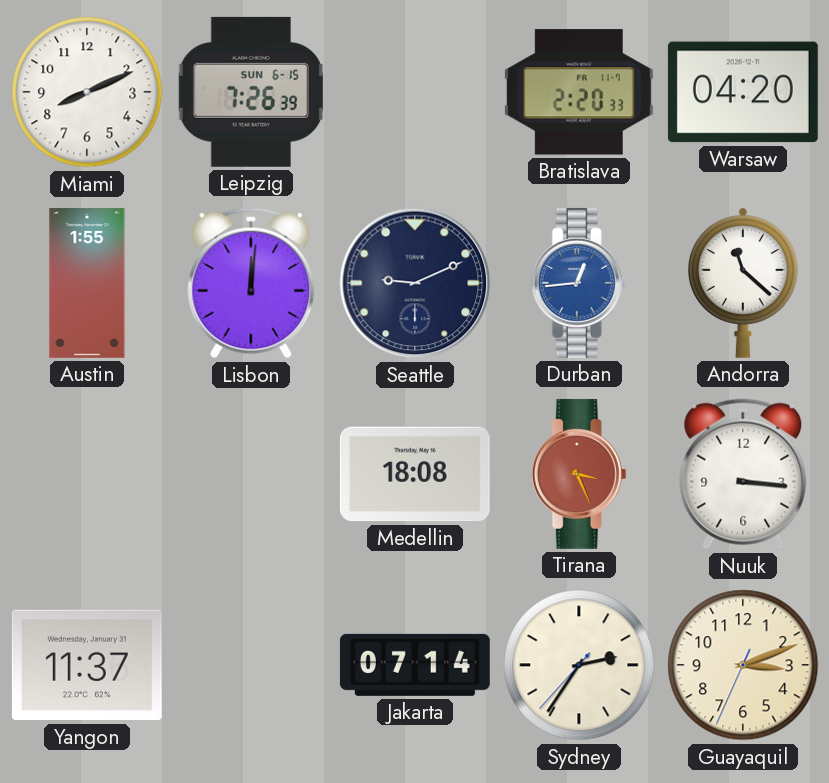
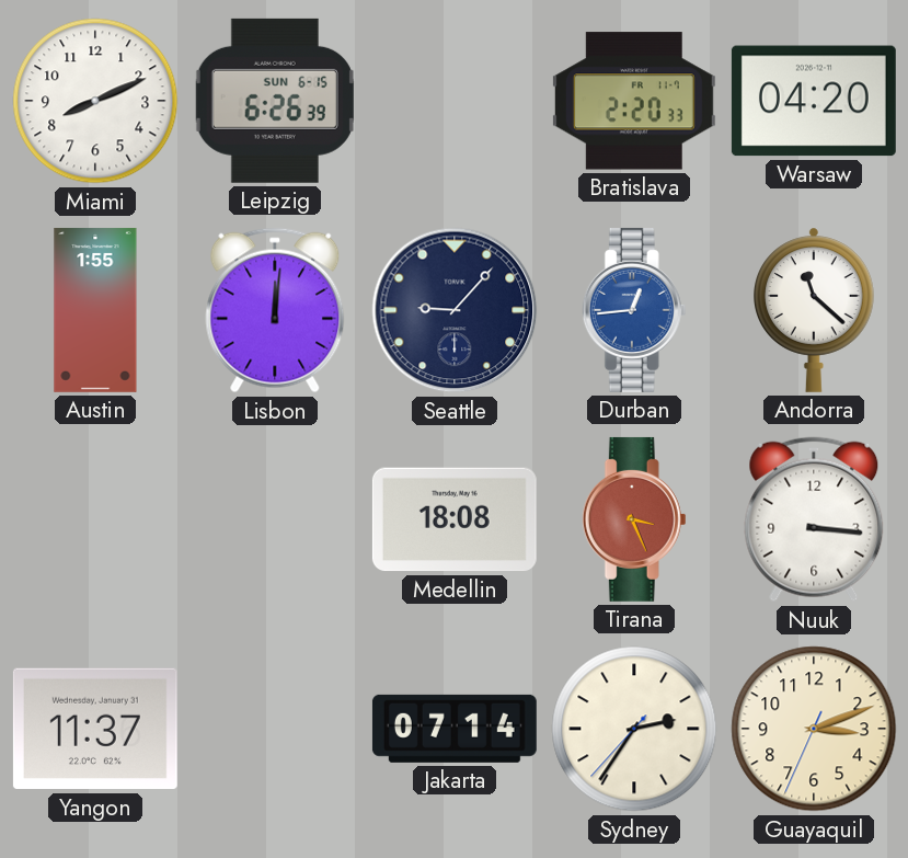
Leipzig: 7:26 -> 6:26
Seattle: 9:11 -> 9:07
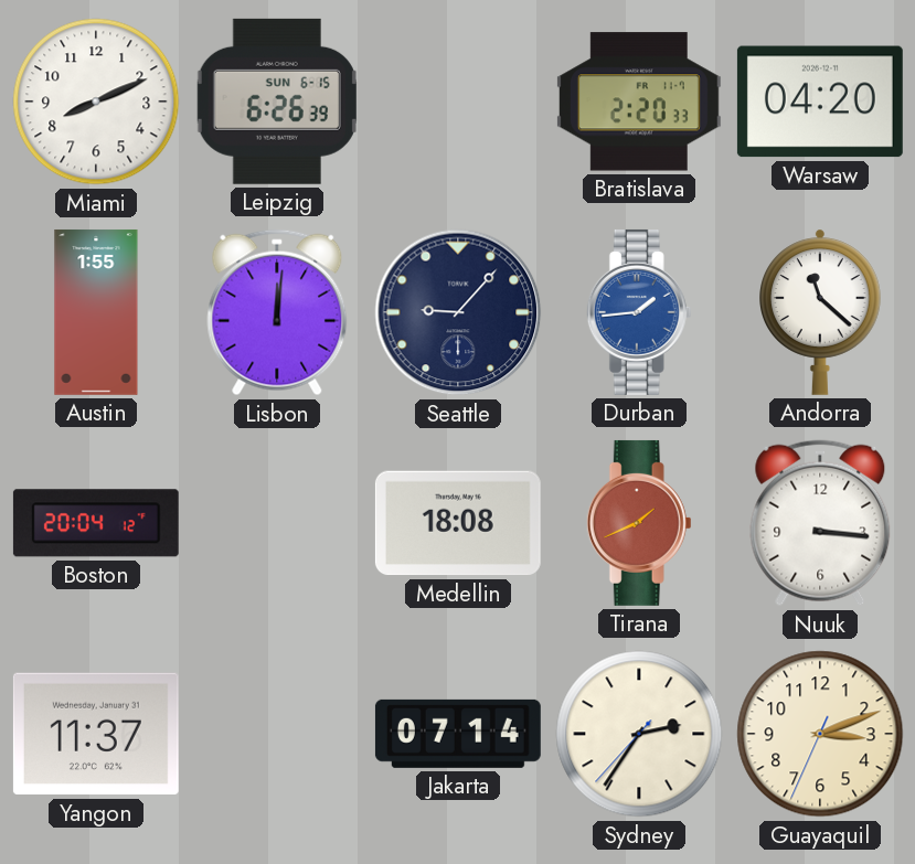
Durban: 12:44 -> 1:44
Boston: none -> 20:04
Tirana: 3:26 -> 1:41
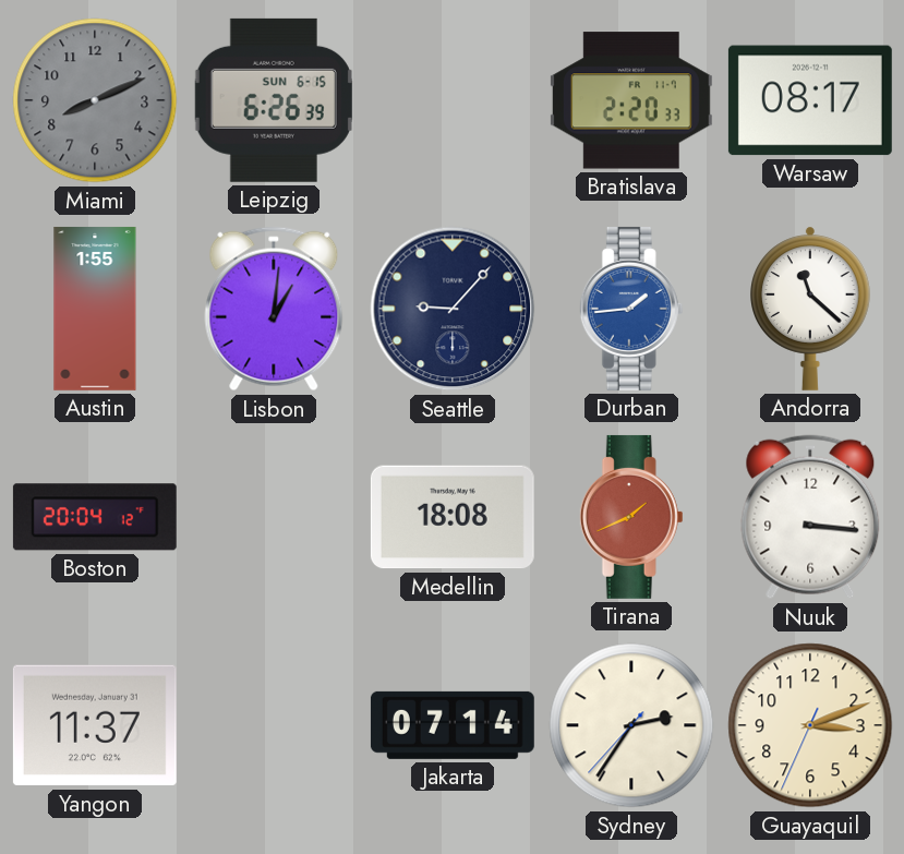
Miami dial: white -> grey
Warsaw: 04:20 -> 08:17
Lisbon: 12:01 -> 1:01
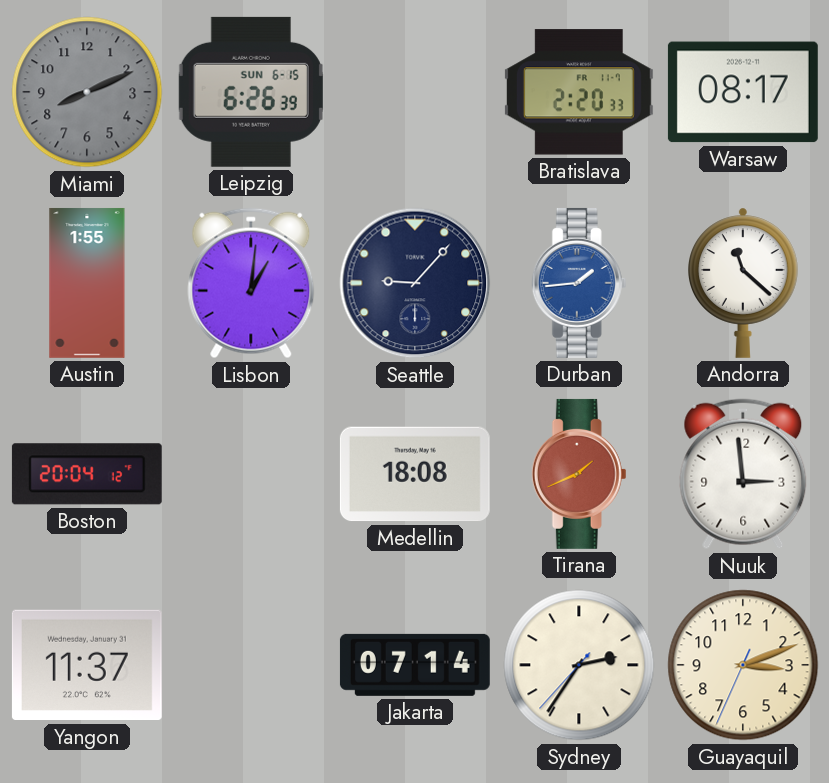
Nuuk: 3:16 -> 2:59
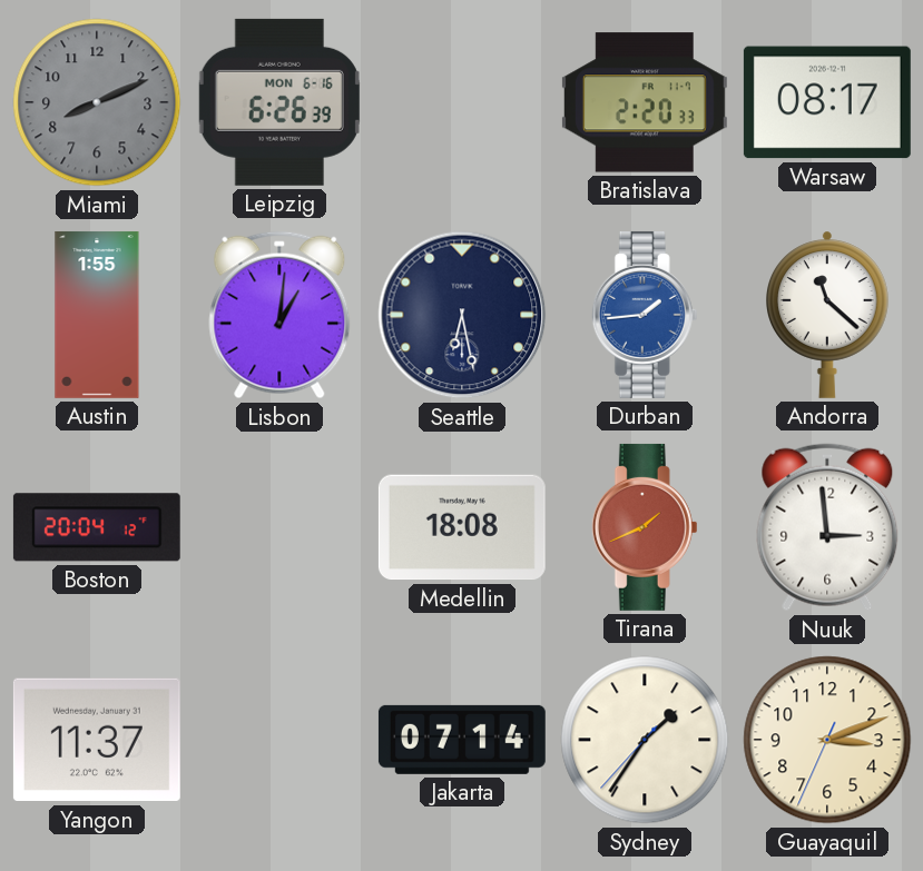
Leipzig date: SUN 6-15 -> MON 6-16
Seattle: 9:07 -> 6:28
Sydney: 2:35 -> 1:35
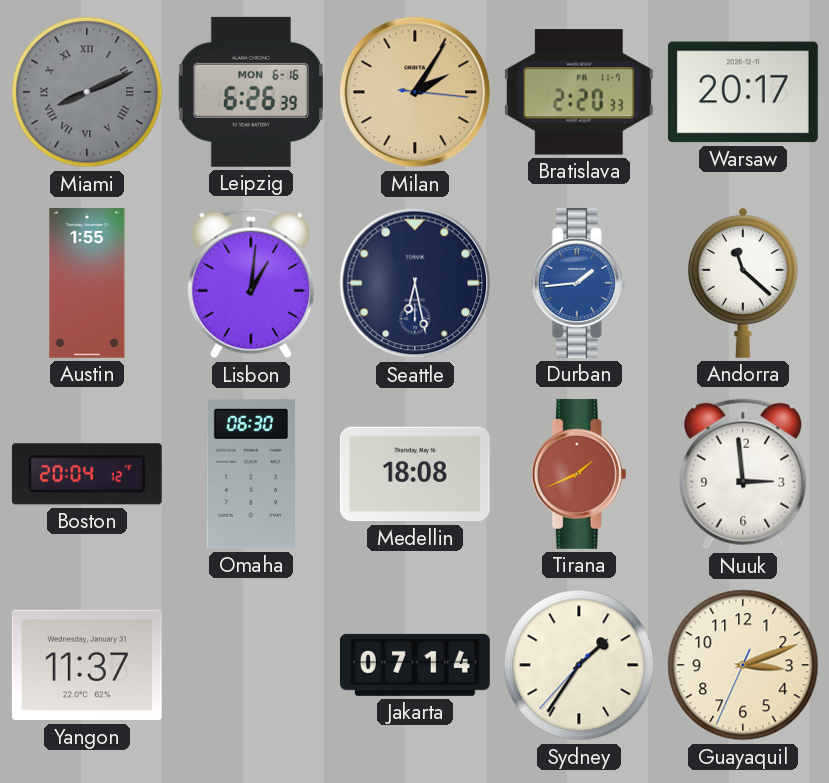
Miami numerals: Arabic -> Roman
Milan: none -> 2:05
Warsaw: 08:17 -> 20:17
Omaha: none -> 06:30
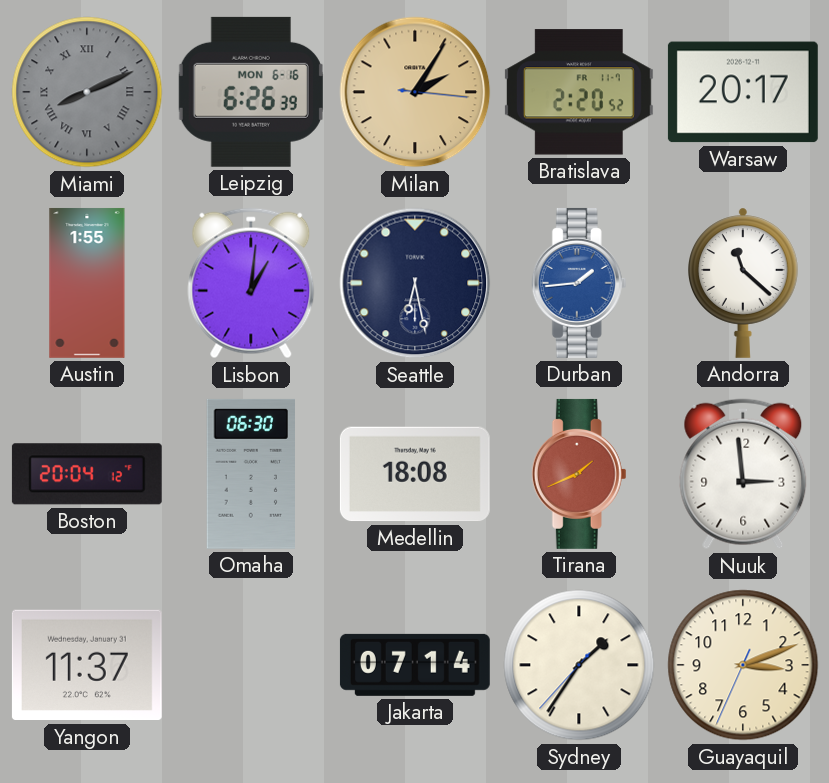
Bratislava: 2:20:33 -> 2:20:52
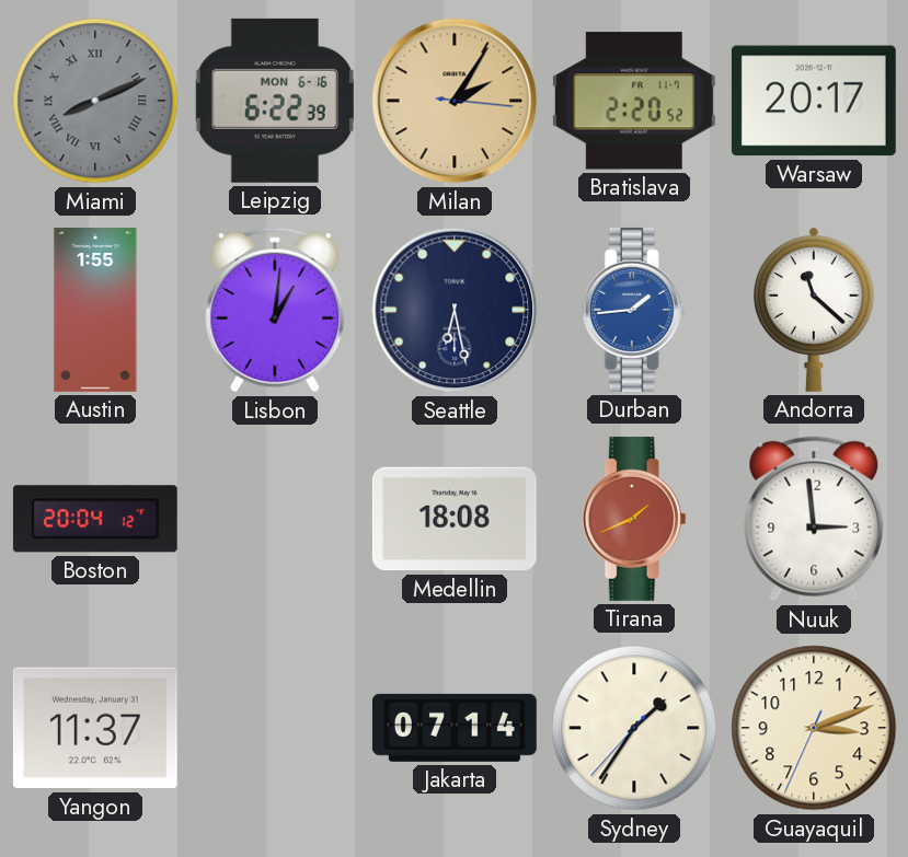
Leipzig: 6:26 -> 6:22
Omaha: 06:30 -> none
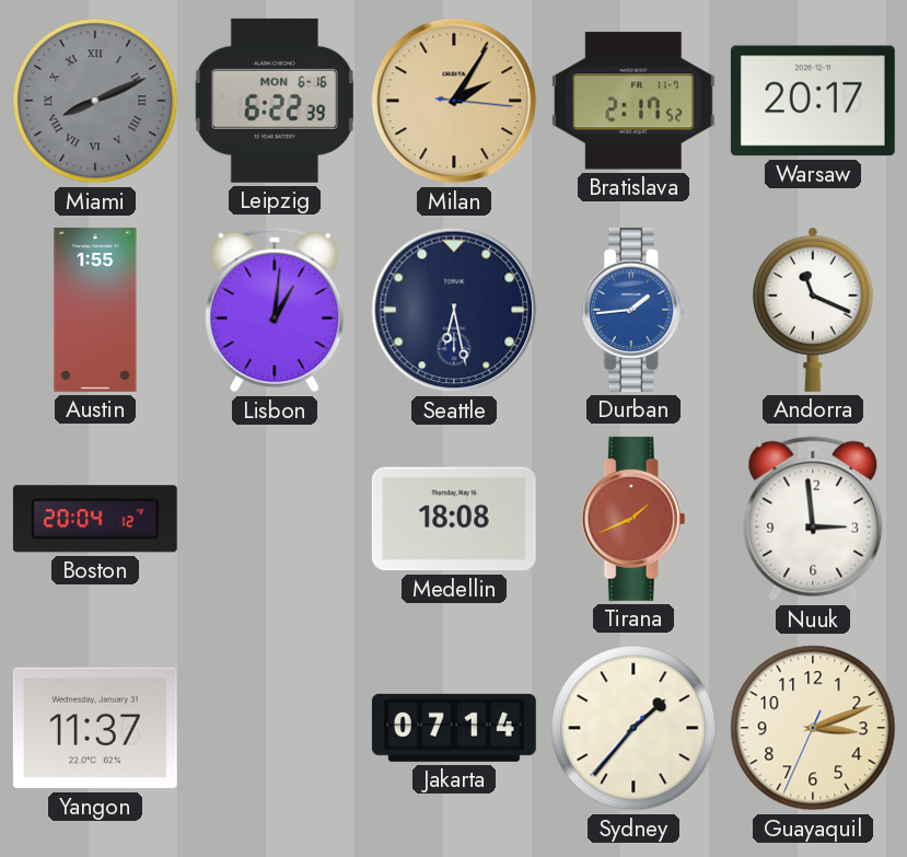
Bratislava: 2:20 -> 2:17
Andorra: 11:22 -> 11:19
Sydney: 1:35 -> 1:36
